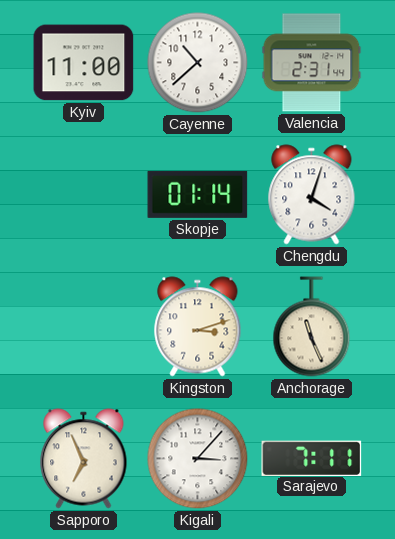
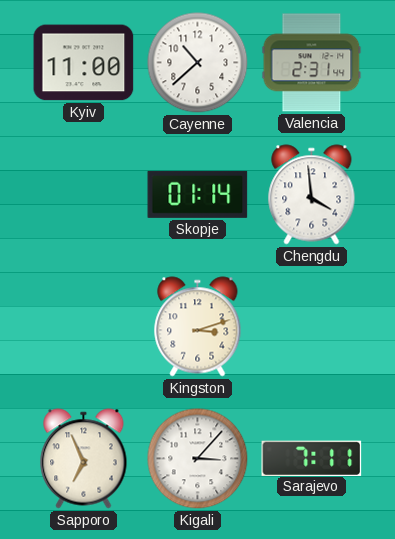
Chengdu: 4:03 -> 3:59
Anchorage: 11:26 -> none
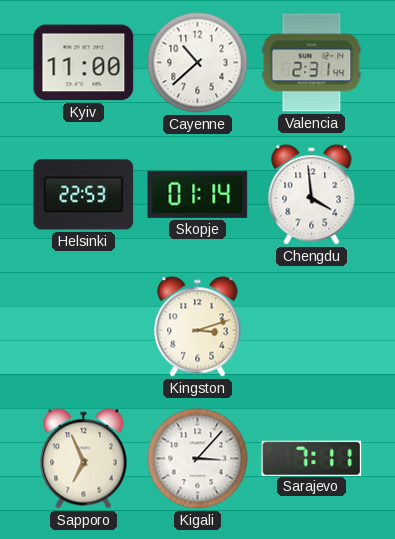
Helsinki: none -> 22:53
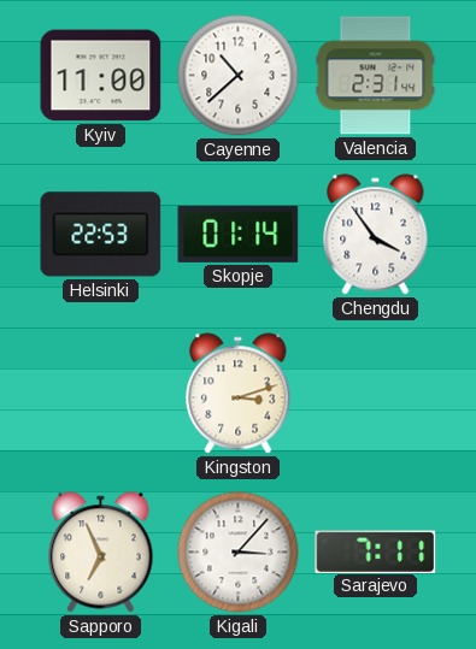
Chengdu: 3:59 -> 3:54
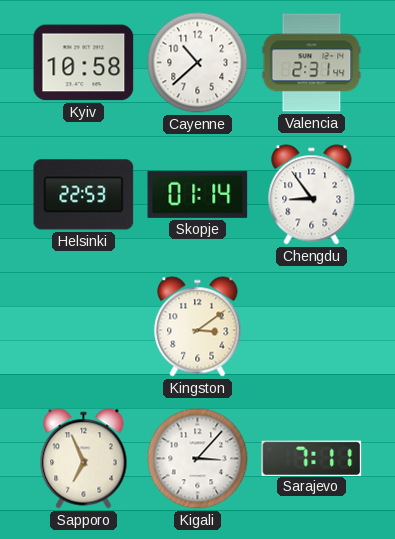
Kyiv: 11:00 -> 10:58
Chengdu: 3:54 -> 8:54
Kingston: 3:12 -> 3:09
